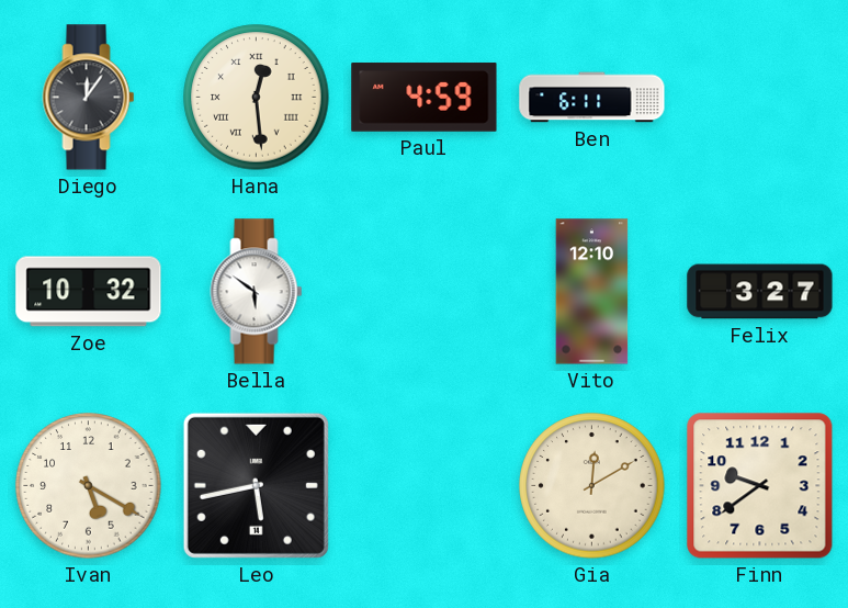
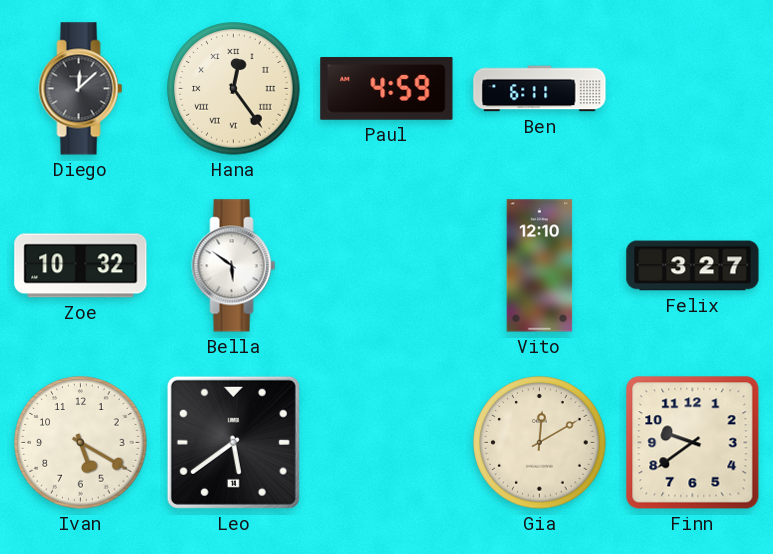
Diego: 12:06 -> 12:08
Hana: 12:29 -> 12:24
Leo: 5:43 -> 5:39
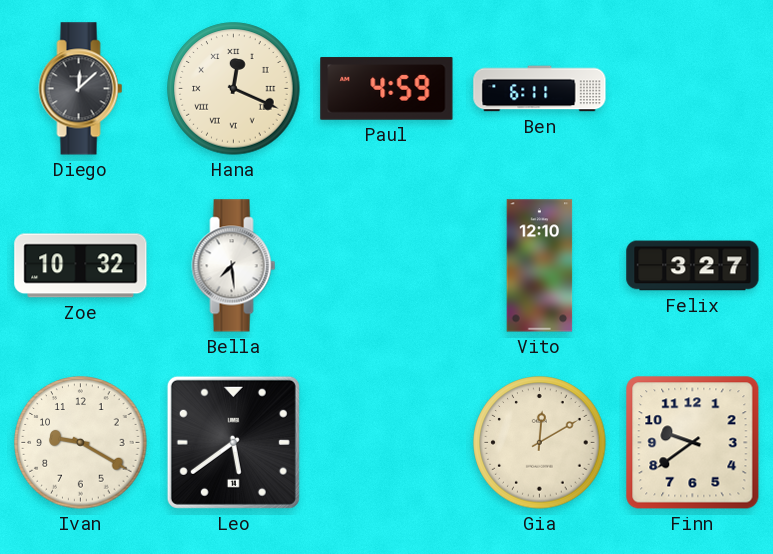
Hana: 12:24 -> 12:19
Bella: 5:51 -> 7:29
Ivan: 5:20 -> 9:20
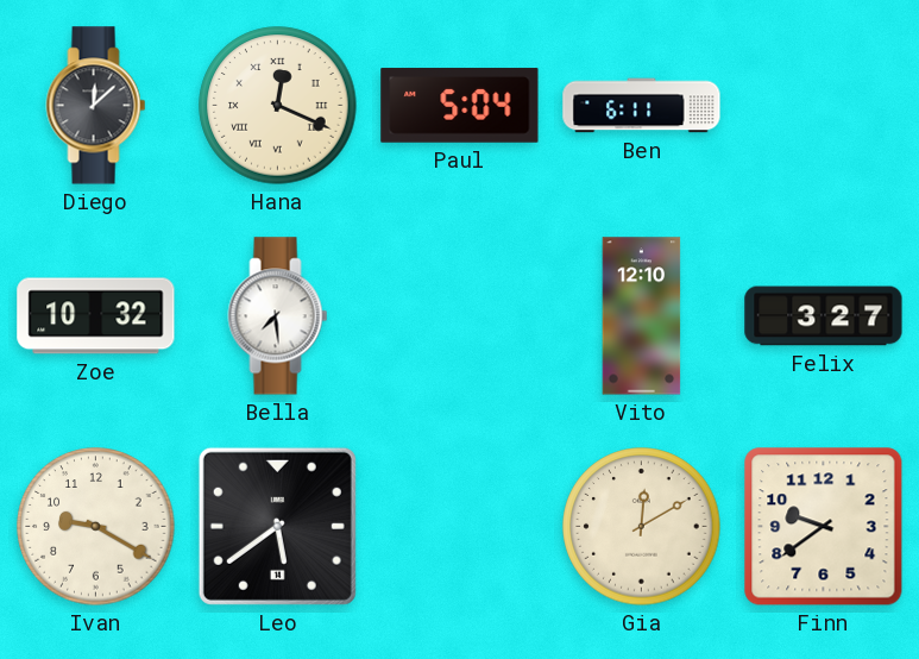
Paul: 4:59 -> 5:04
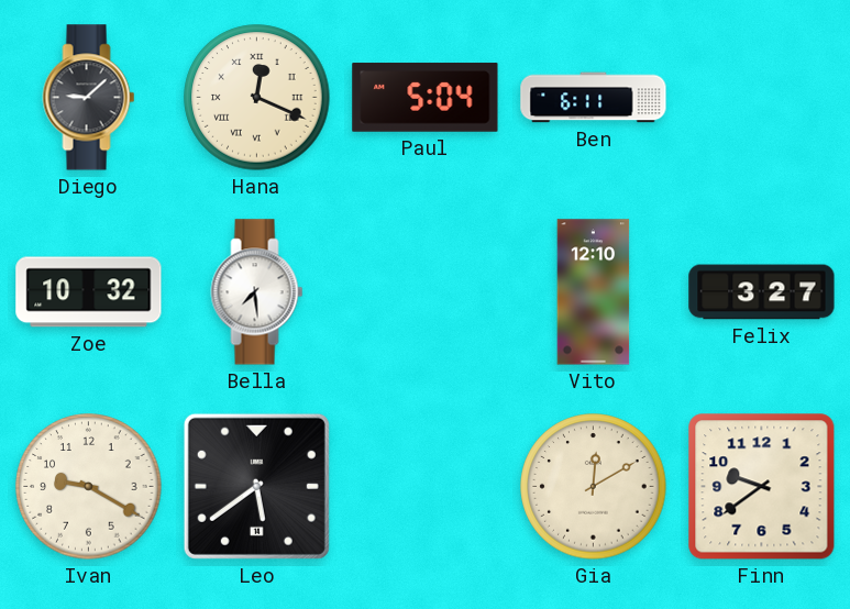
Diego: 12:08 -> 9:08
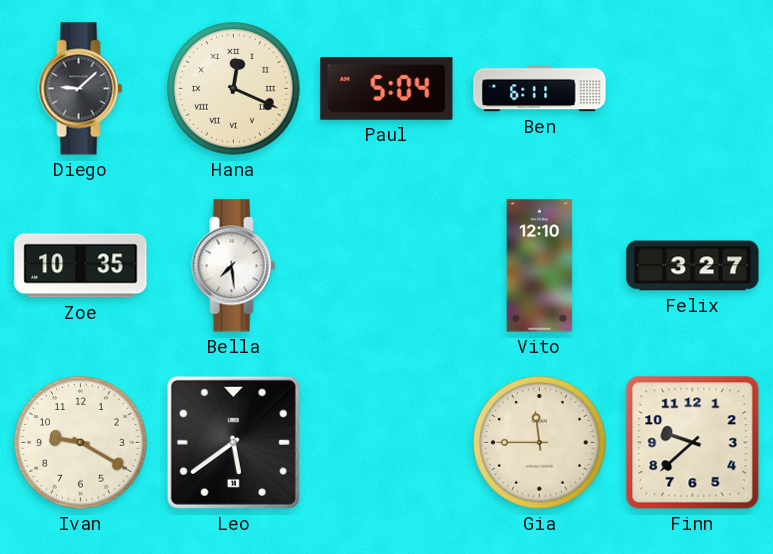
Zoe: 10:32 -> 10:35
Gia: 12:10 -> 11:45
Finn: 9:39 -> 9:38
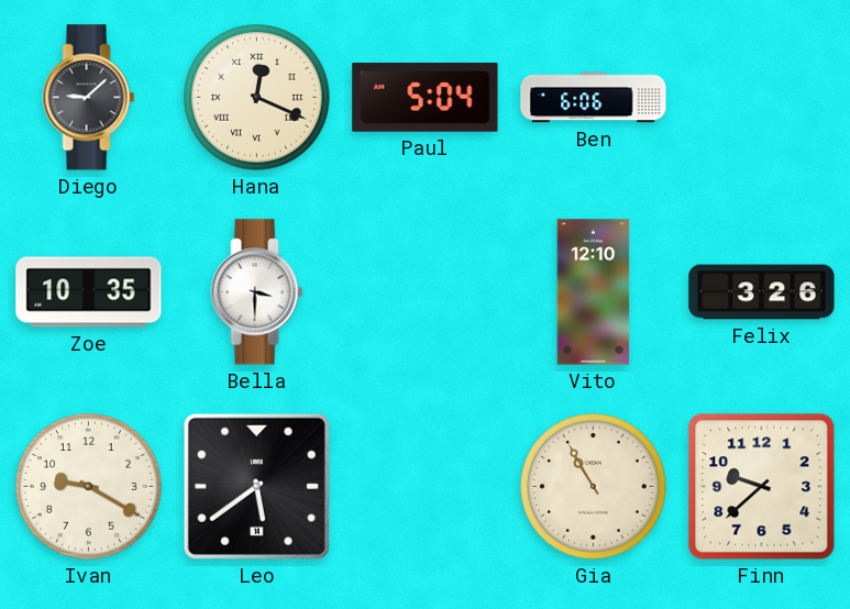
Ben: 6:11 -> 6:06
Bella: 7:29 -> 3:30
Felix: 3:27 -> 3:26
Gia: 11:45 -> 10:55
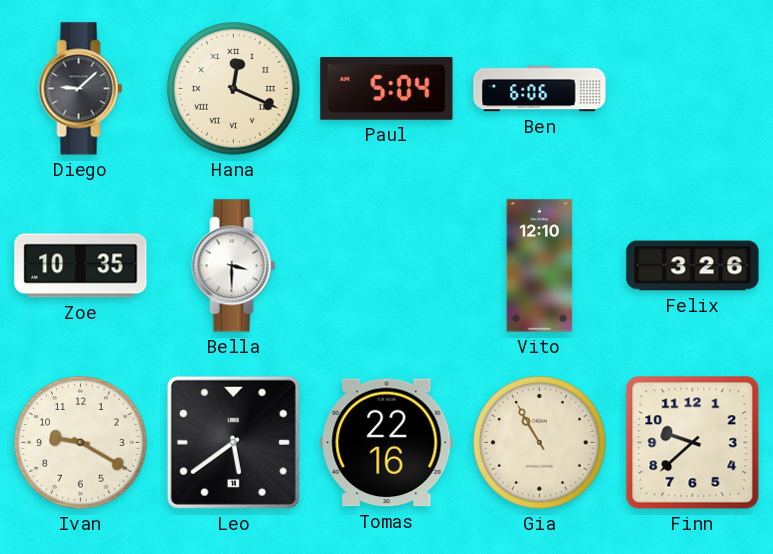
Tomas: none -> 22:16
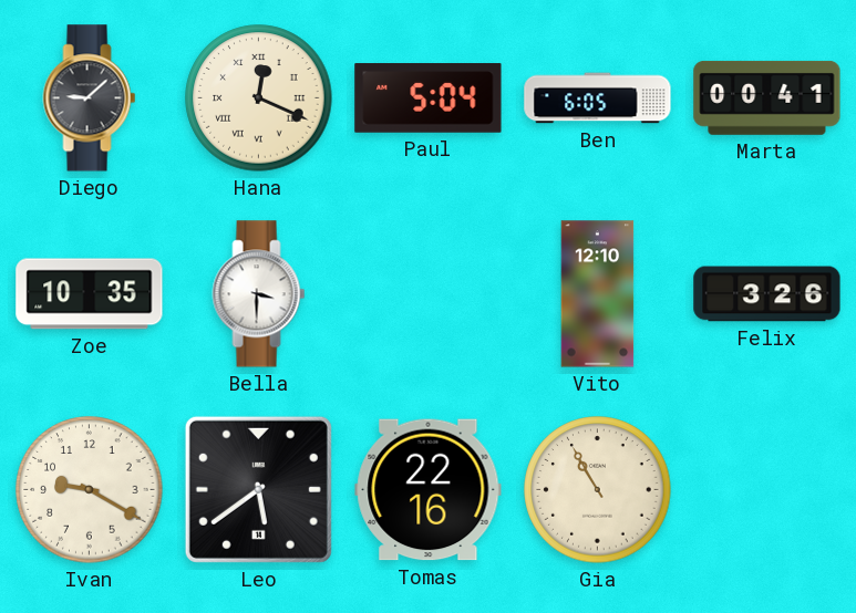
Ben: 6:06 -> 6:05
Marta: none -> 00:41
Finn: 9:38 -> none
